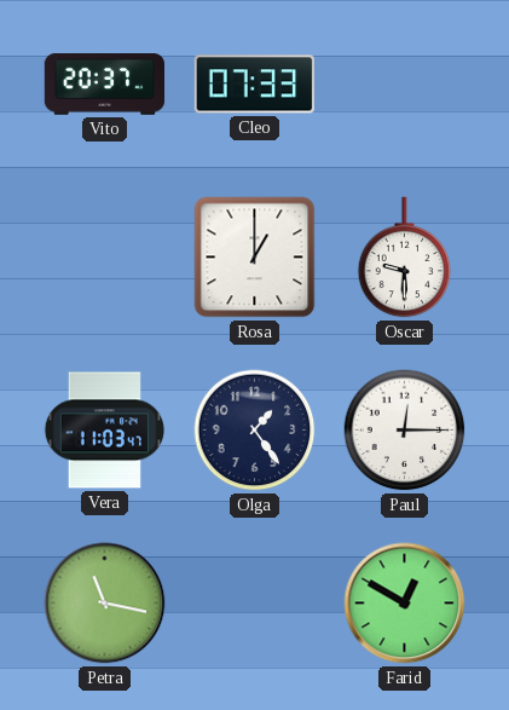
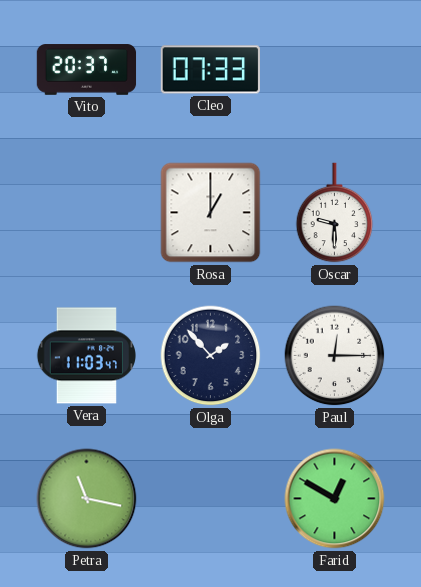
Olga: 1:24 -> 1:53
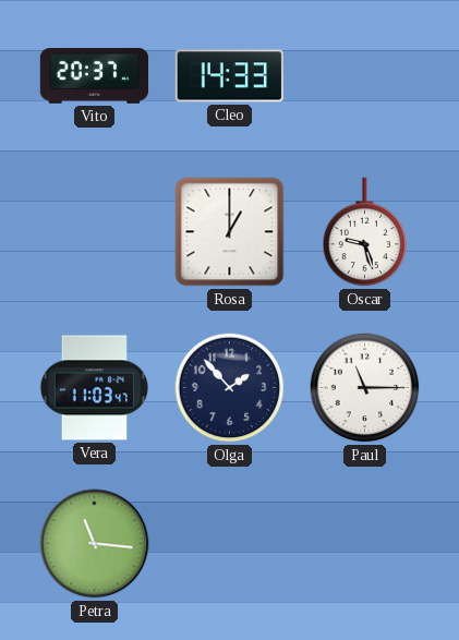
Cleo: 07:33 -> 14:33
Oscar: 9:30 -> 9:27
Paul: 12:15 -> 11:15
Petra: 11:17 -> 11:16
Farid: 12:50 -> none
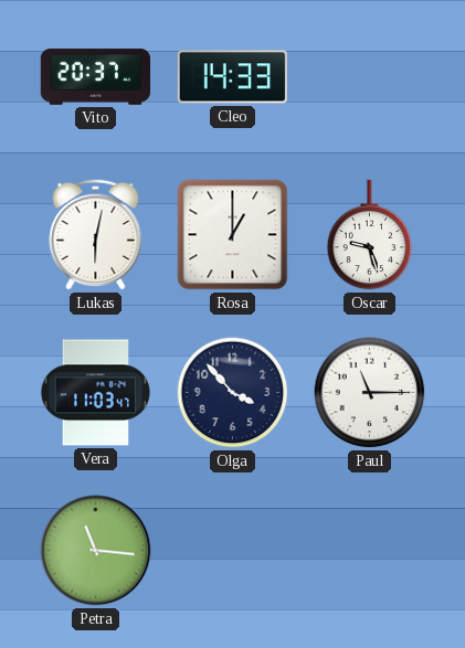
Lukas: none -> 6:02
Olga: 1:53 -> 3:53
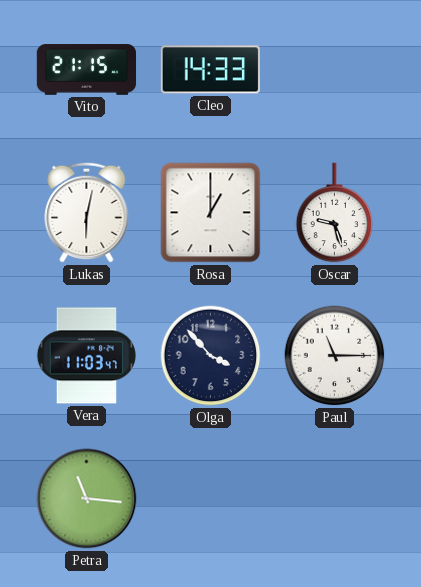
Vito: 20:37 -> 21:15
